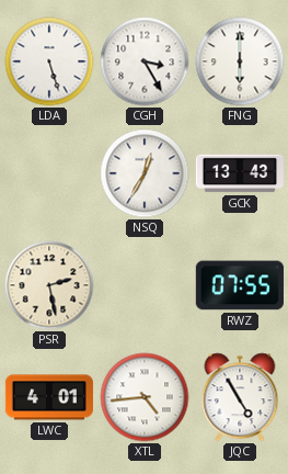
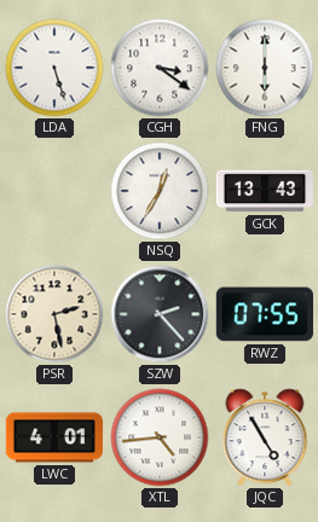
CGH: 3:25 -> 3:21
SZW: none -> 2:23
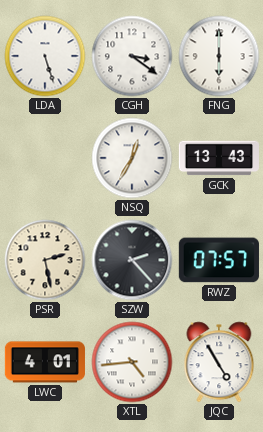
RWZ: 07:55 -> 07:57
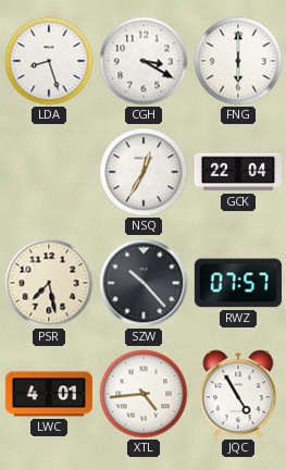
LDA: 5:27 -> 8:27
CGH: 3:21 -> 3:20
GCK: 13:43 -> 22:04
PSR: 2:28 -> 7:28
SZW: 2:23 -> 10:23
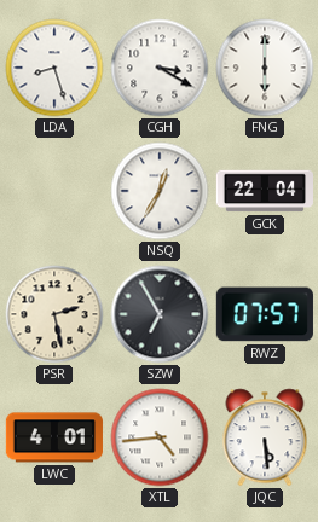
PSR: 7:28 -> 2:28
SZW: 10:23 -> 6:55
JQC: 4:55 -> 5:29
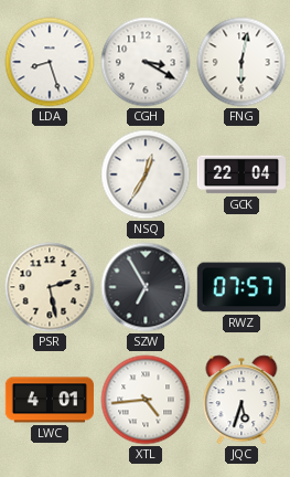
FNG: 6:00 -> 6:02
JQC: 5:29 -> 5:33
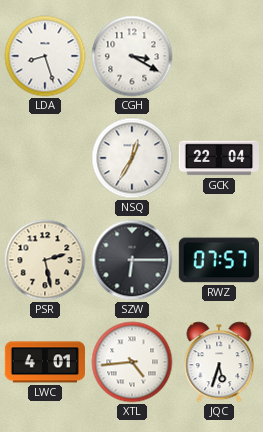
FNG: 6:02 -> none
SZW: 6:55 -> 6:15
